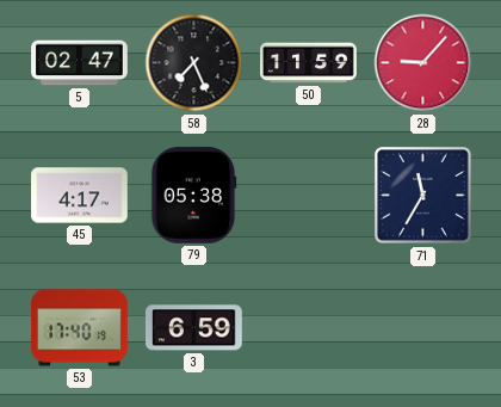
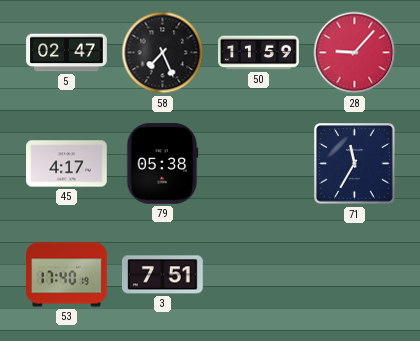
3: 6:59 -> 7:51
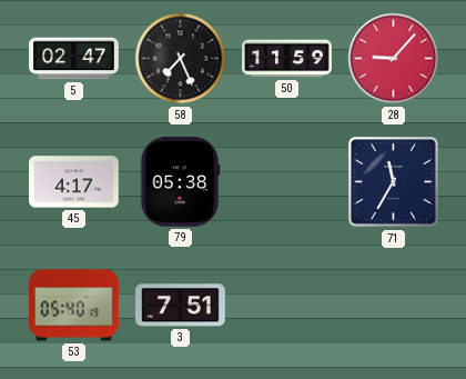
53: 17:40 -> 05:40
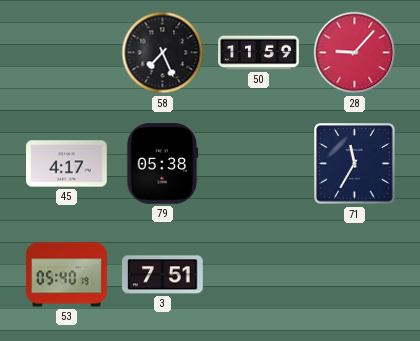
5: 02:47 -> none
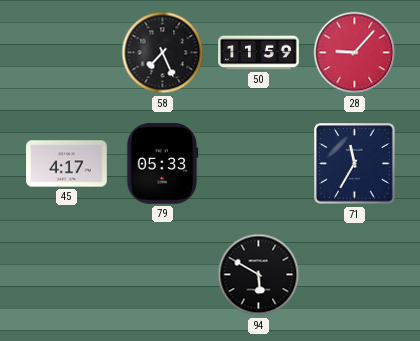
79: 05:38 -> 05:33
53: 05:40 -> none
3: 7:51 -> none
94: none -> 5:50
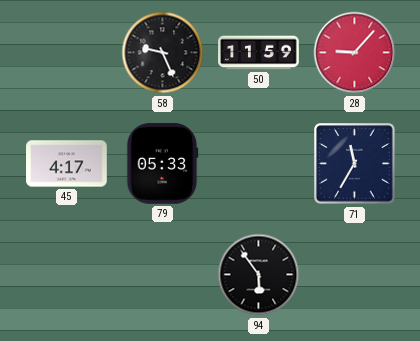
58: 7:26 -> 9:26
94: 5:50 -> 5:54
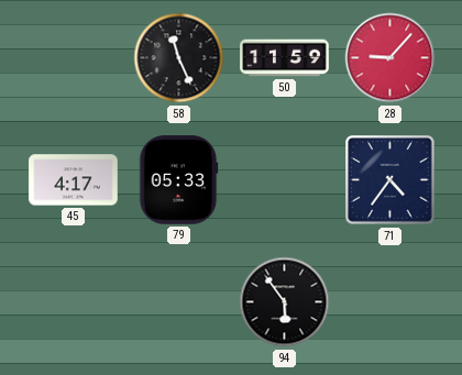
58: 9:26 -> 11:26
71: 11:35 -> 4:36
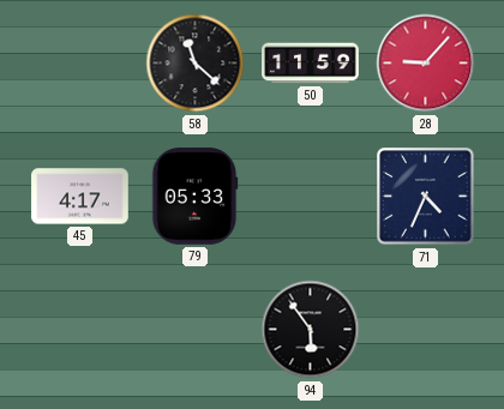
58: 11:26 -> 11:22
71: 4:36 -> 4:34
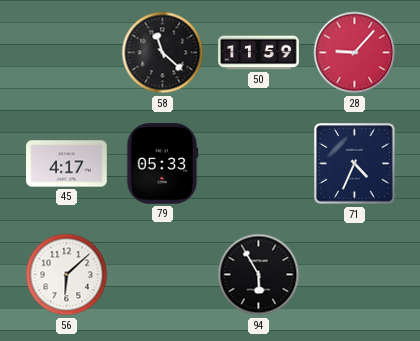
56: none -> 6:08
94: 5:54 -> 5:55
